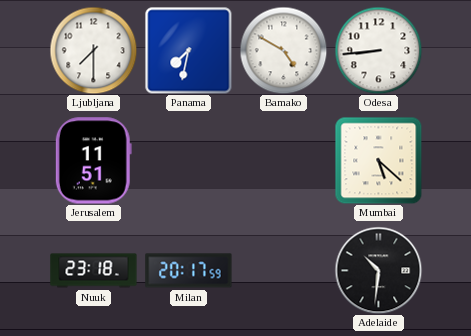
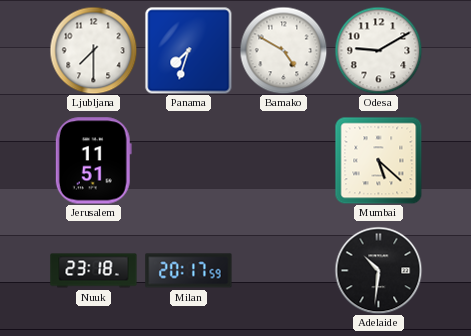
Panama: 7:32 -> 7:33
Odesa: 8:44 -> 9:10
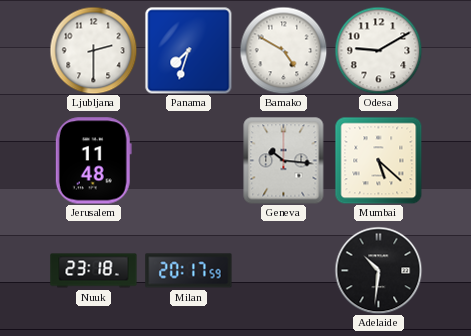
Ljubljana: 7:30 -> 2:30
Jerusalem: 11:51 -> 11:48
Geneva: none -> 10:16
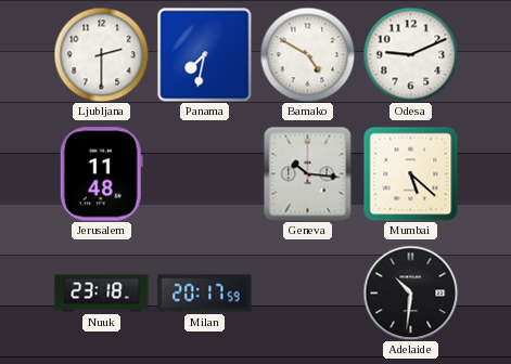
Panama: 7:33 -> 7:32
Odesa: 9:10 -> 9:11
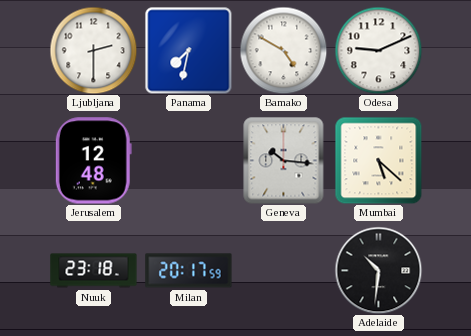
Jerusalem: 11:48 -> 12:48
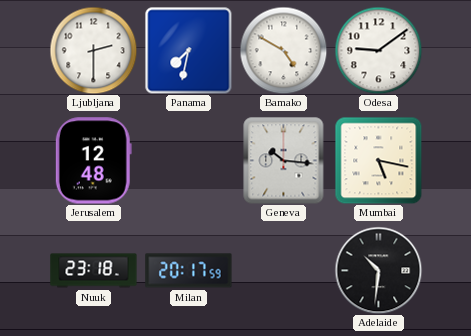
Odesa: 9:11 -> 9:09
Mumbai: 5:22 -> 5:17
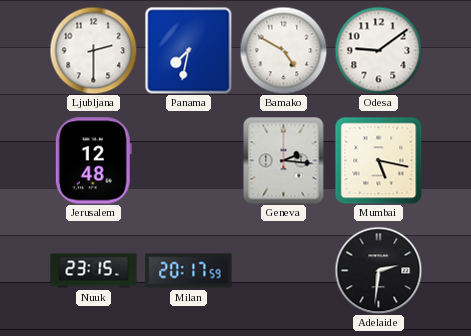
Geneva: 10:16 -> 2:16
Nuuk: 23:18 -> 23:15
Adelaide: 10:31 -> 2:31
